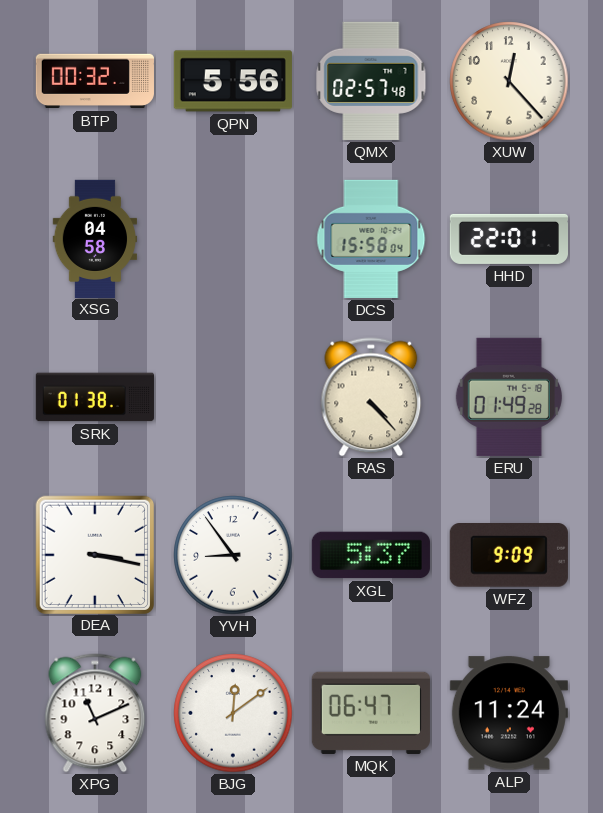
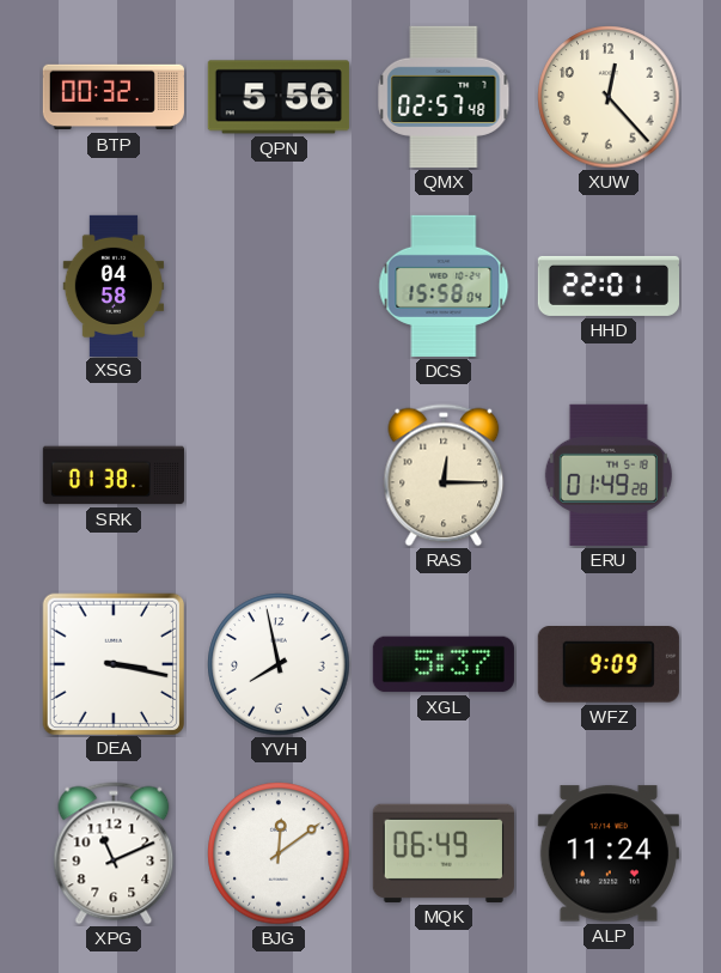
RAS: 4:23 -> 12:15
YVH: 8:54 -> 7:58
MQK: 06:47 -> 06:49
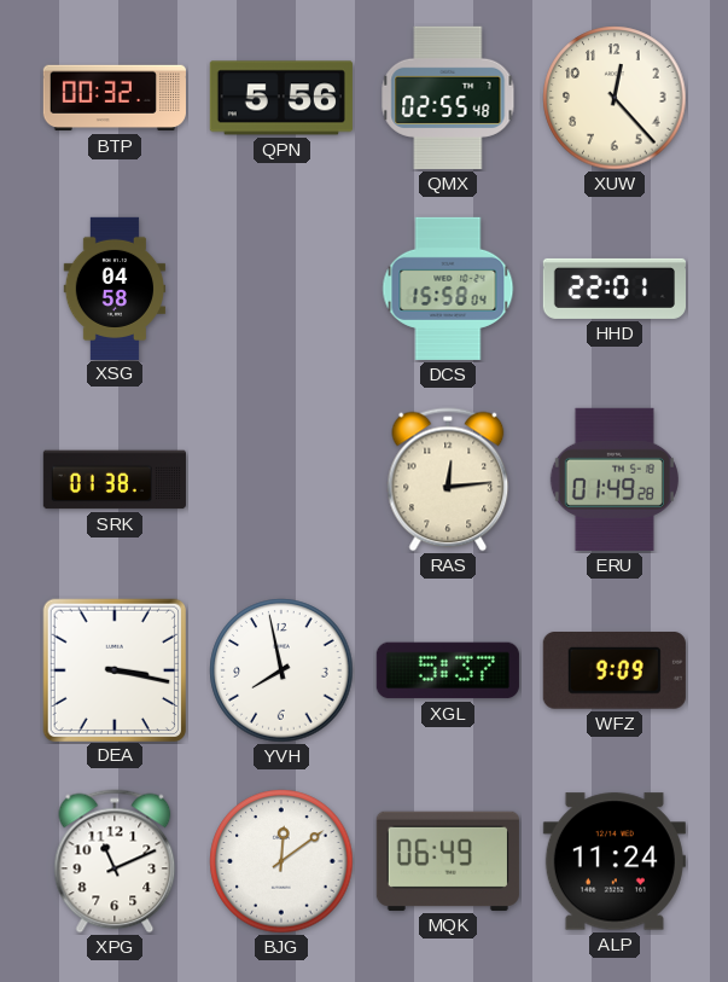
QMX: 02:57 -> 02:55
RAS: 12:15 -> 12:14
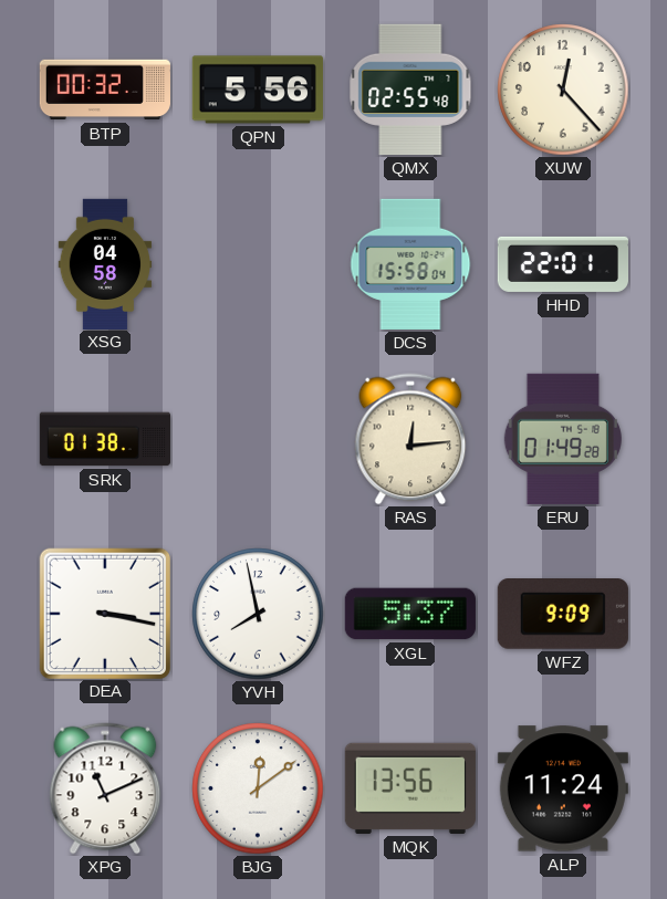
MQK: 06:49 -> 13:56
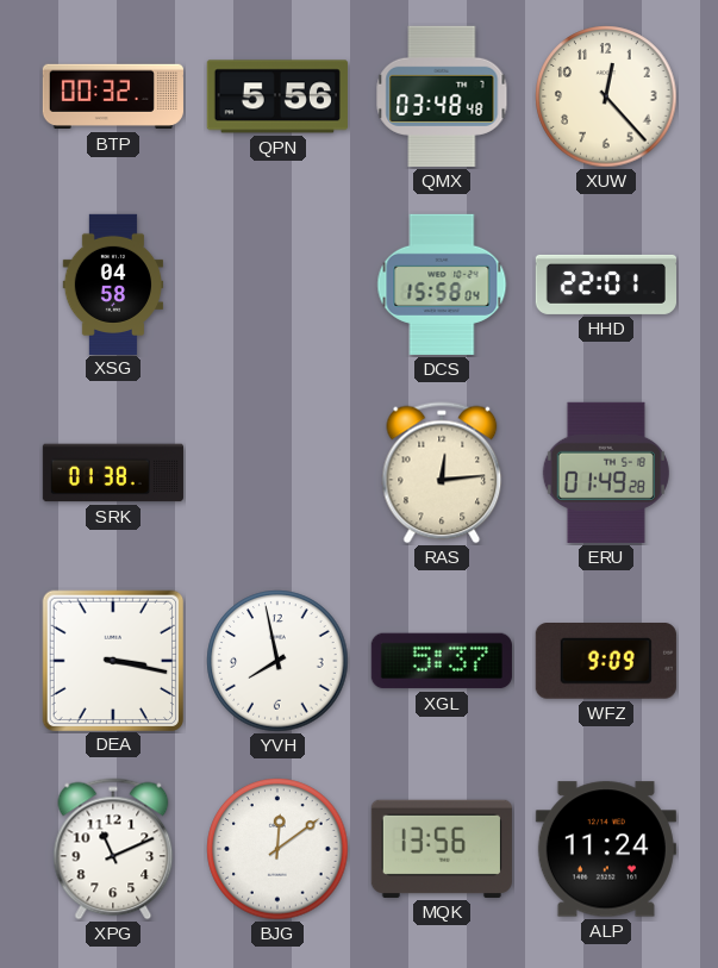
QMX: 02:55 -> 03:48
